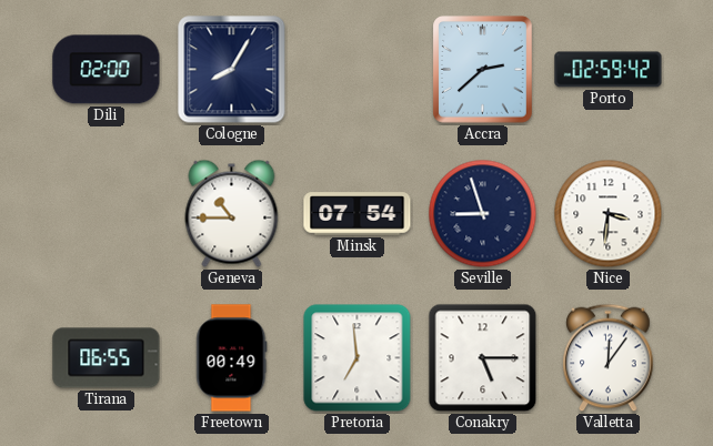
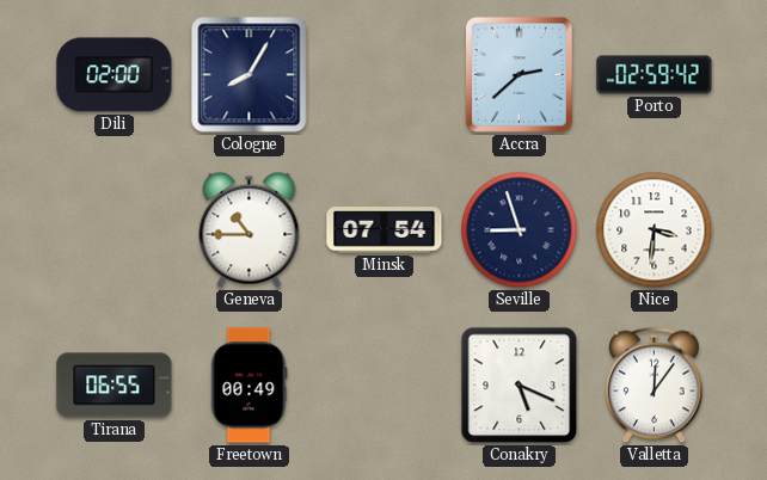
Pretoria: 6:59 -> none
Conakry: 5:15 -> 5:19
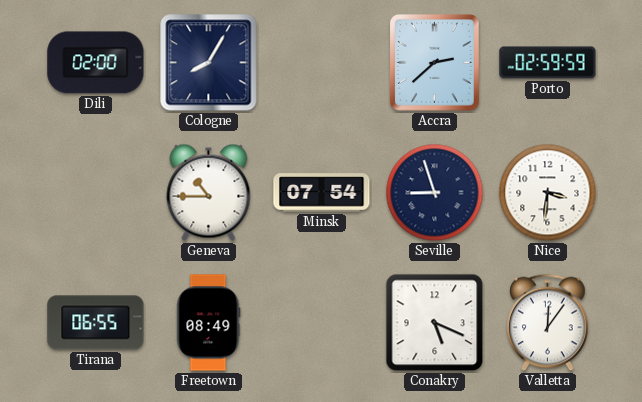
Porto: 02:59:42 -> 02:59:59
Freetown: 00:49 -> 08:49
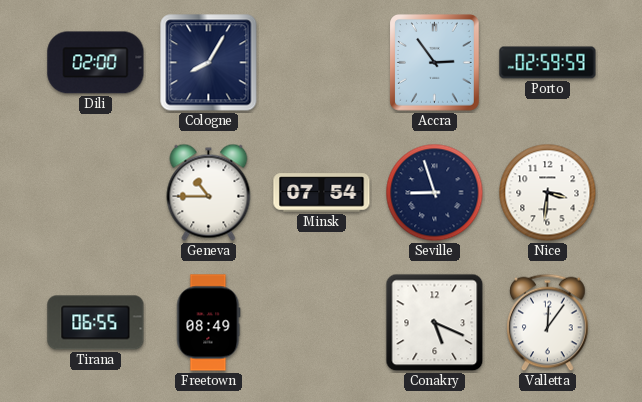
Accra: 2:38 -> 2:54
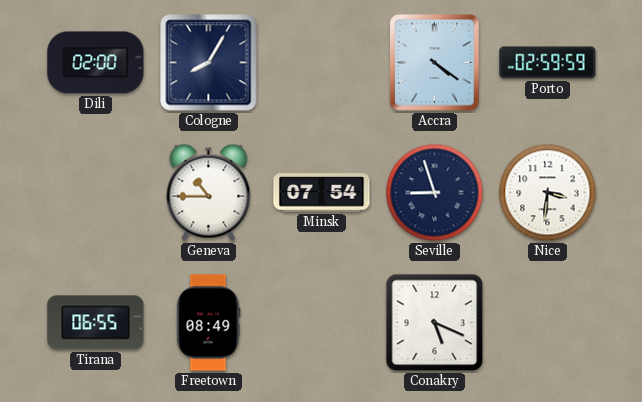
Accra: 2:54 -> 4:21
Valletta: 12:06 -> none
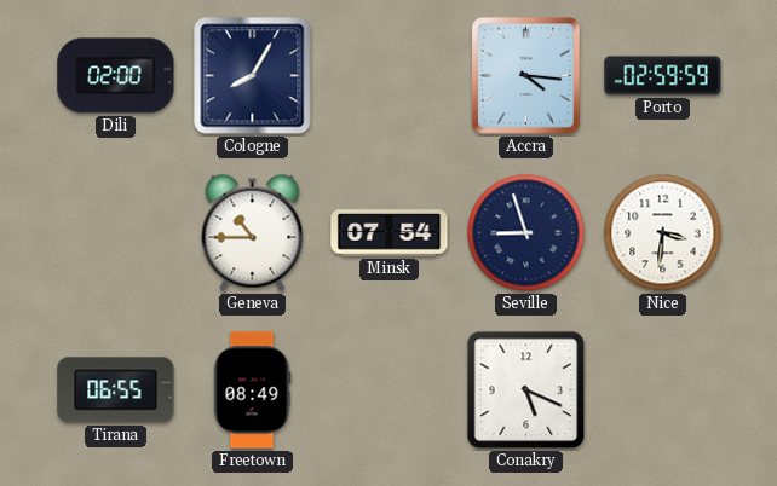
Accra: 4:21 -> 4:16
